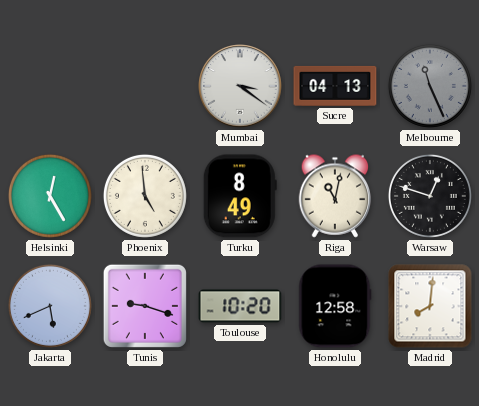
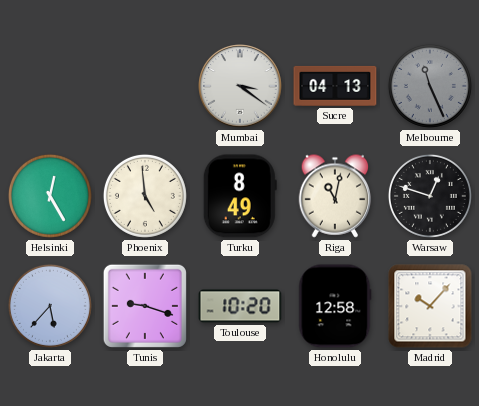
Jakarta: 5:41 -> 5:37
Madrid: 8:01 -> 10:07
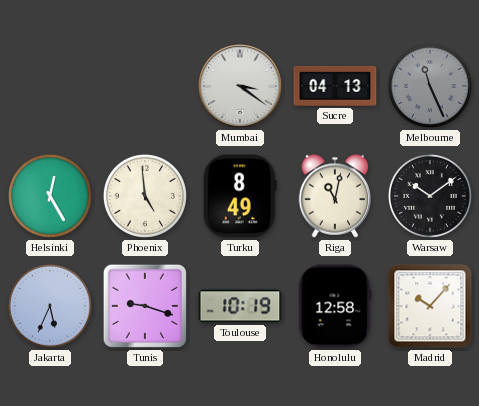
Warsaw: 12:48 -> 10:09
Jakarta: 5:37 -> 5:34
Toulouse: 10:20 -> 10:19
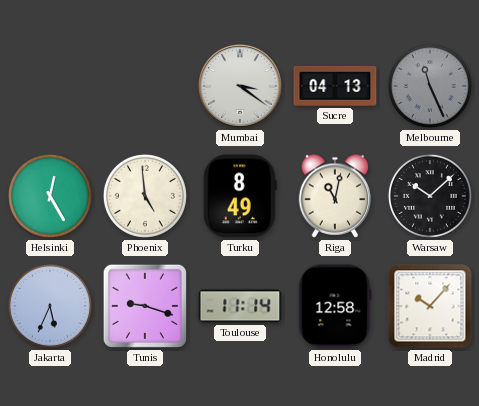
Warsaw: 10:09 -> 10:08
Toulouse: 10:19 -> 11:14
